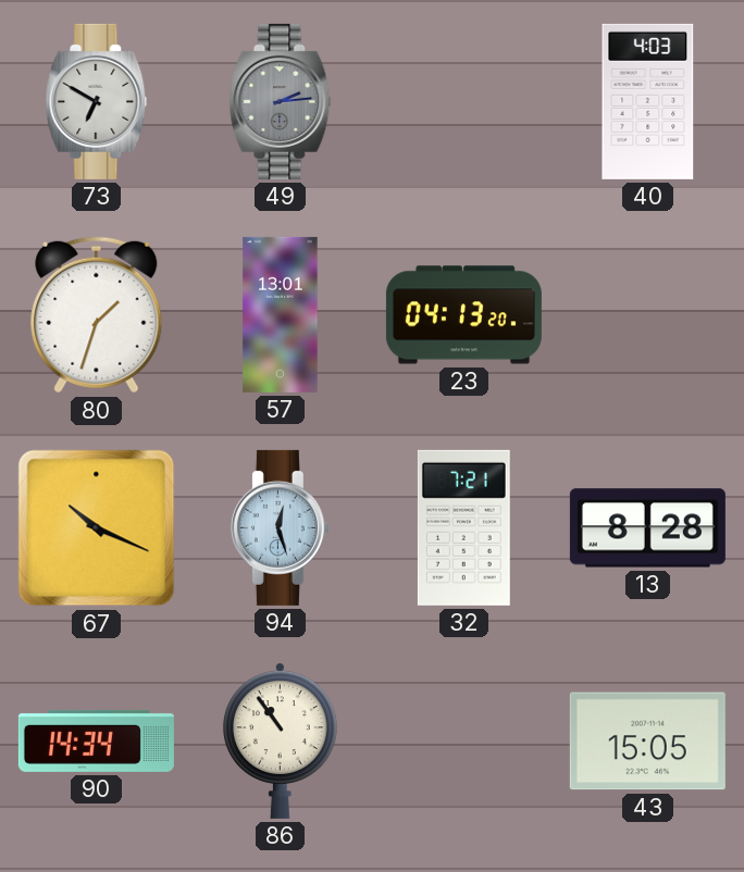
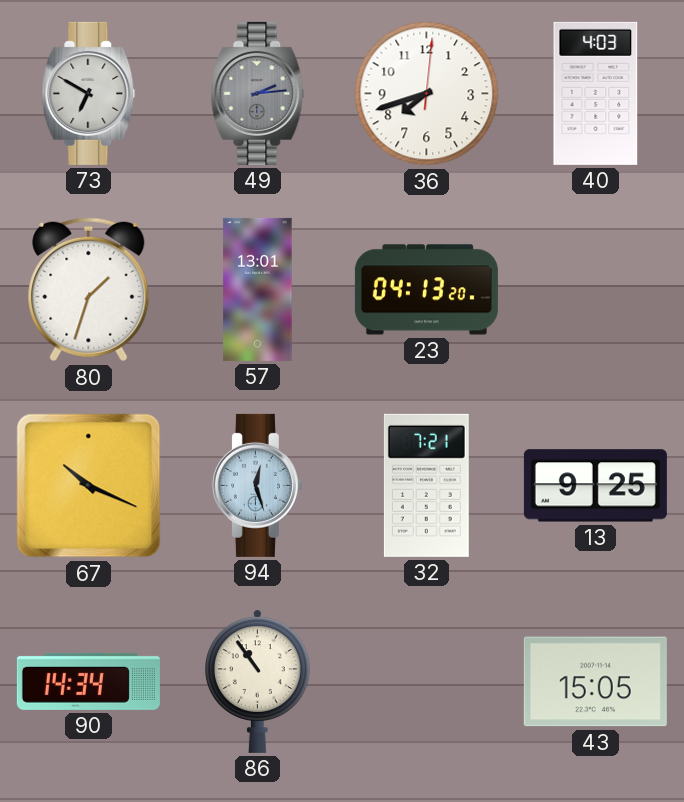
36: none -> 7:42
13: 8:28 -> 9:25
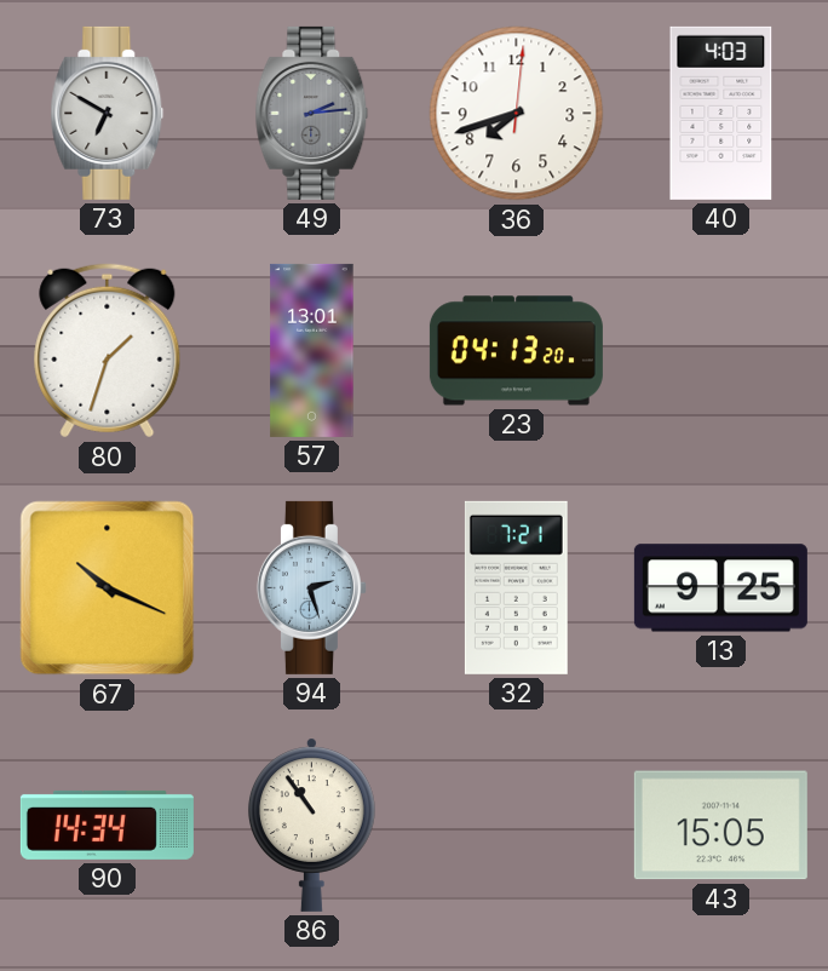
94: 12:27 -> 2:27
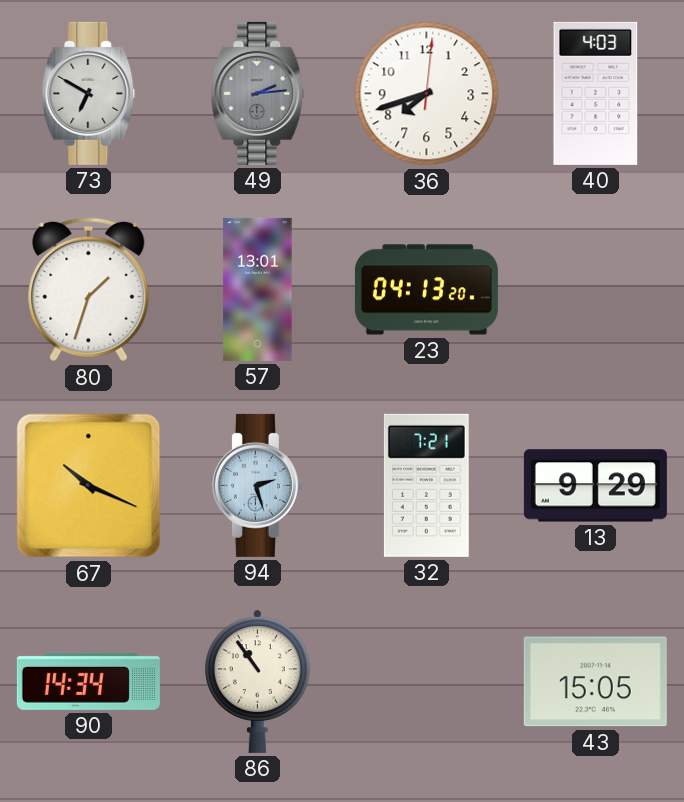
13: 9:25 -> 9:29
